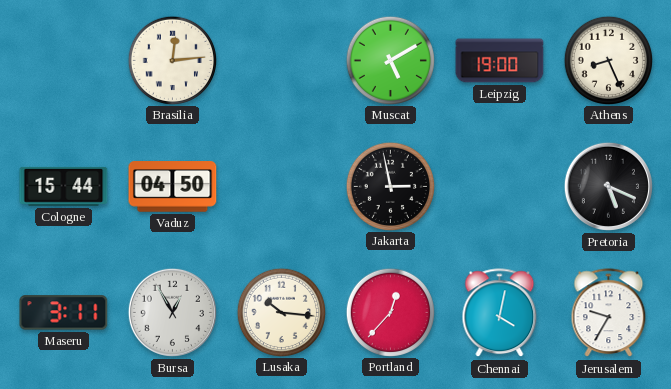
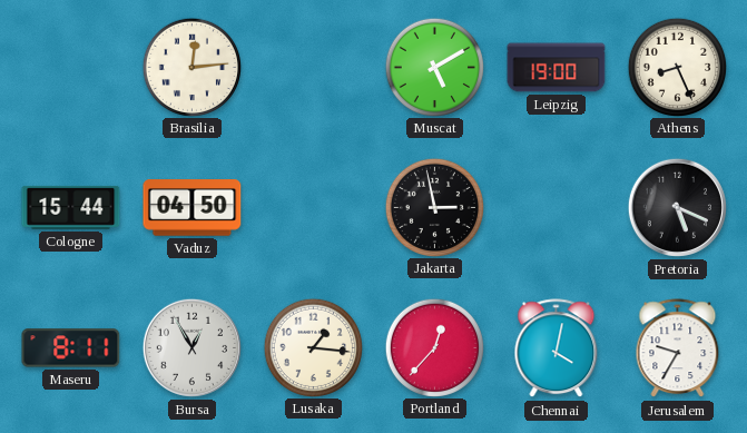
Maseru: 3:11 -> 8:11
Lusaka: 10:16 -> 1:16
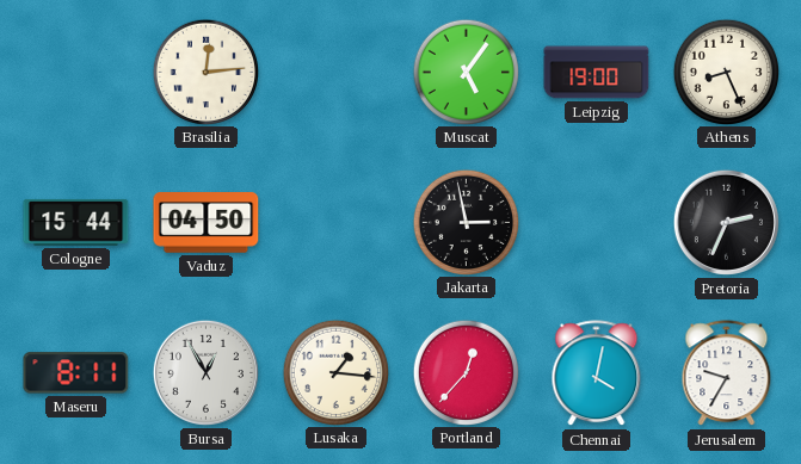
Muscat: 5:10 -> 5:06
Pretoria: 5:19 -> 2:34
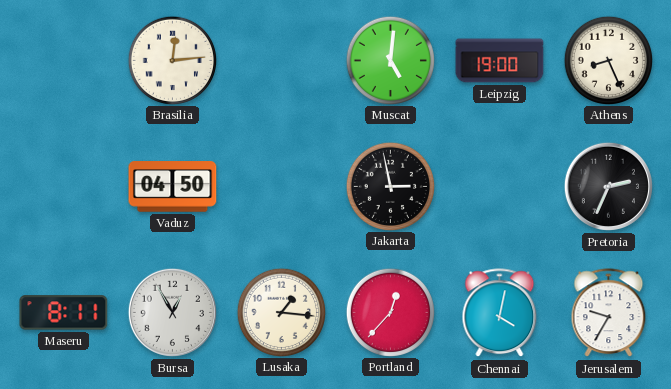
Muscat: 5:06 -> 5:01
Cologne: 15:44 -> none
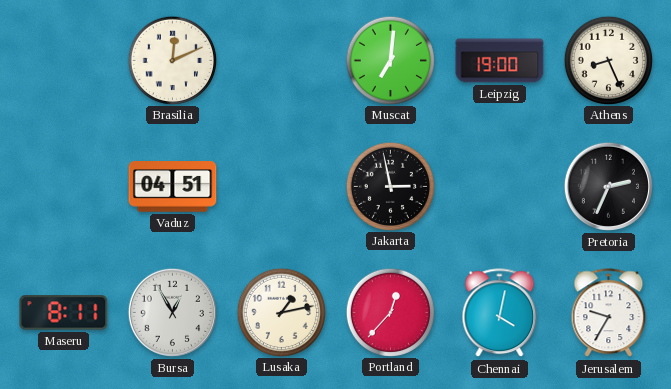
Brasilia: 12:14 -> 12:11
Muscat: 5:01 -> 7:01
Vaduz: 04:50 -> 04:51
Lusaka: 1:16 -> 1:13
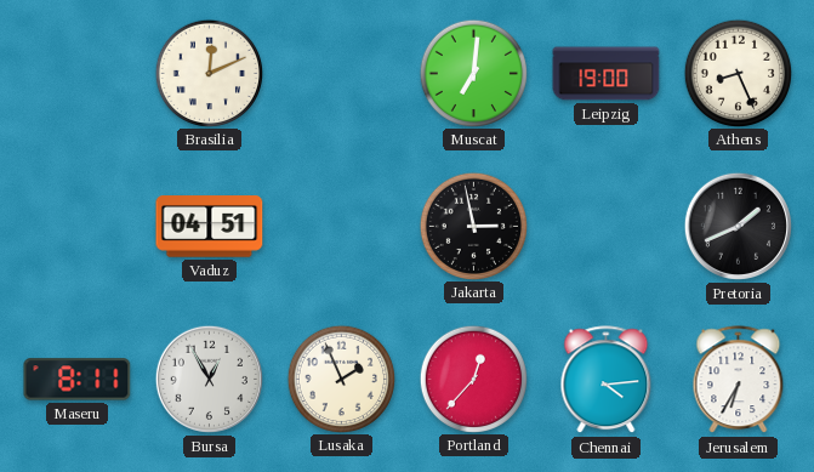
Pretoria: 2:34 -> 1:41
Lusaka: 1:13 -> 1:56
Chennai: 4:02 -> 4:14
Jerusalem: 9:35 -> 6:35
